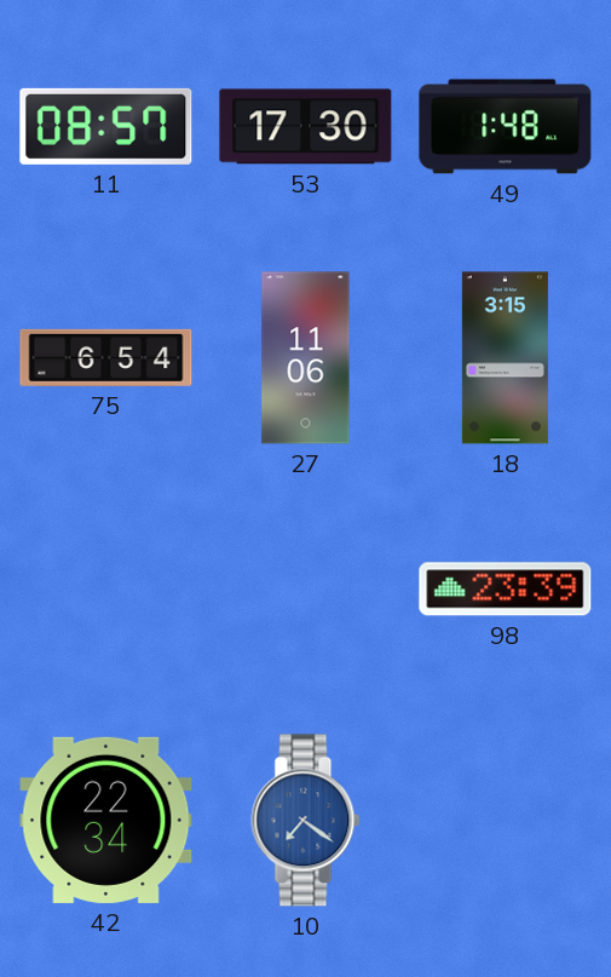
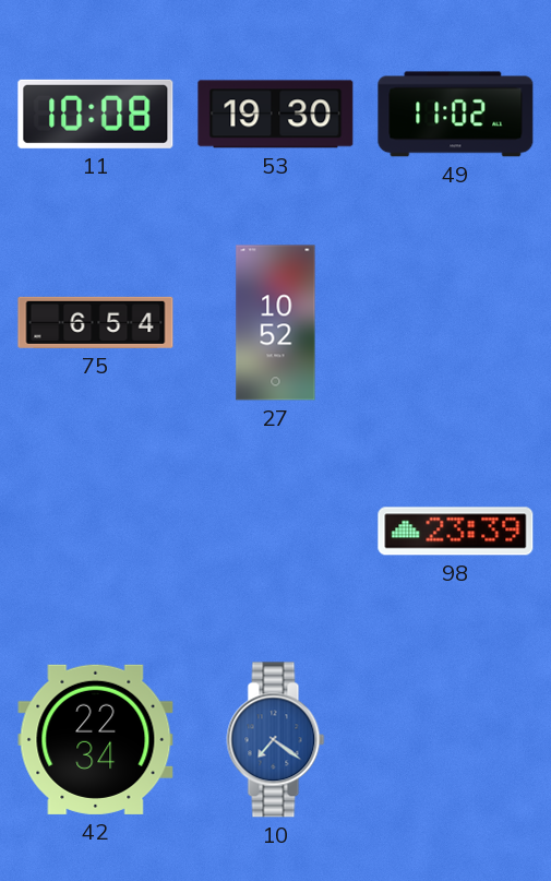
11: 08:57 -> 10:08
53: 17:30 -> 19:30
49: 1:48 -> 11:02
27: 11:06 -> 10:52
18: 3:15 -> none
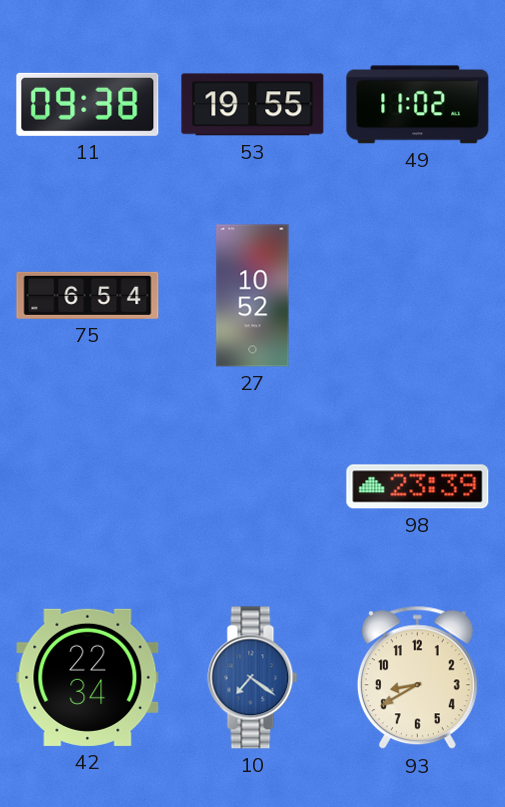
11: 10:08 -> 09:38
53: 19:30 -> 19:55
93: none -> 8:40
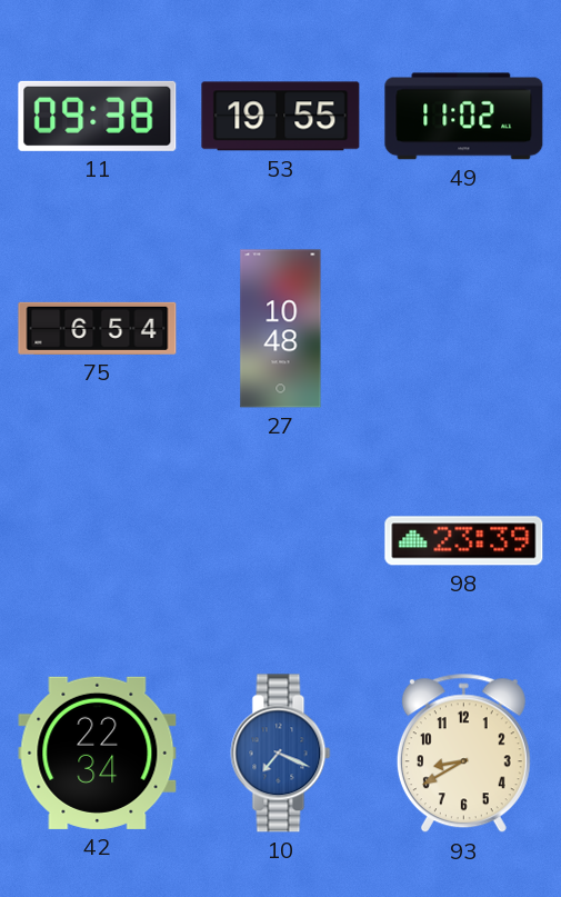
27: 10:52 -> 10:48
10: 7:21 -> 7:19
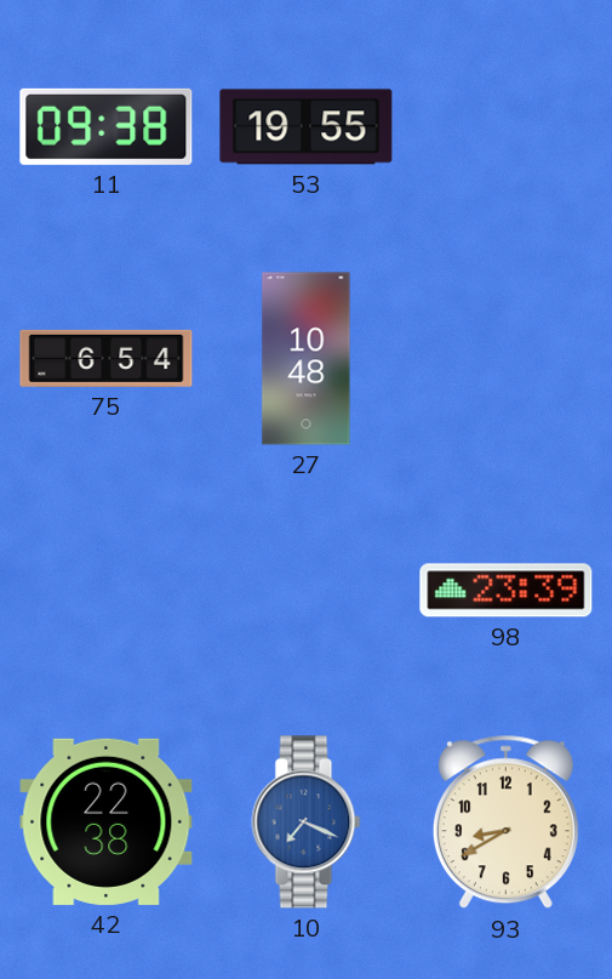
49: 11:02 -> none
42: 22:34 -> 22:38
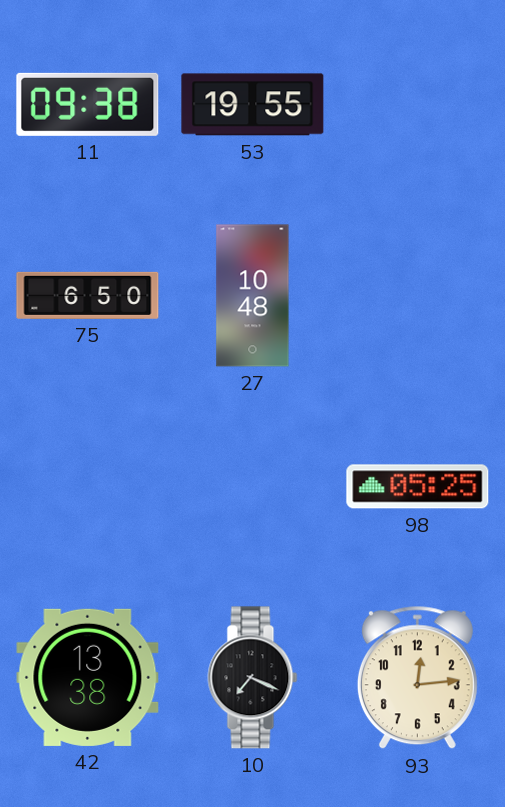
75: 6:54 -> 6:50
98: 23:39 -> 05:25
42: 22:38 -> 13:38
10 dial: blue -> black
93: 8:40 -> 12:14
